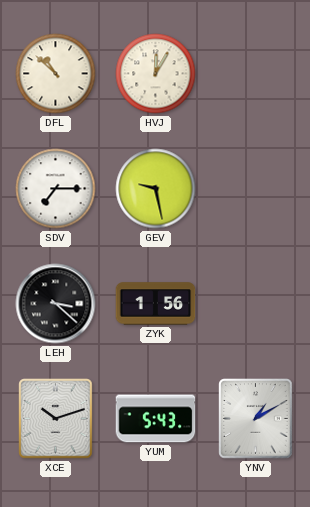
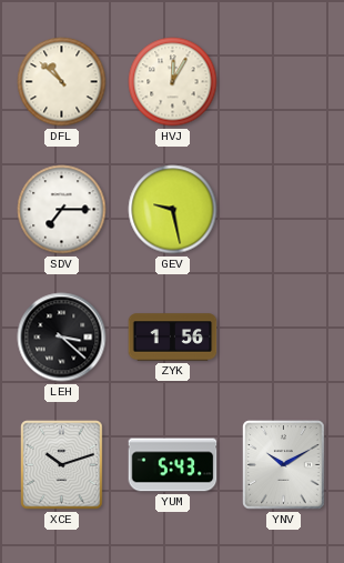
YNV: 1:10 -> 10:10
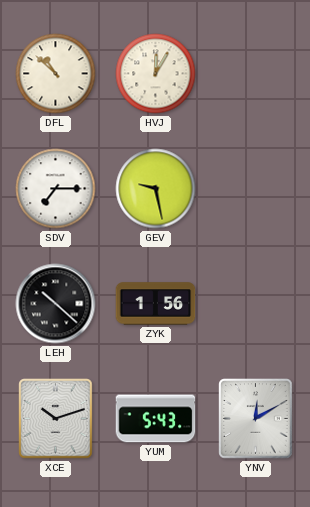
LEH: 3:22 -> 10:22
YNV: 10:10 -> 12:10
